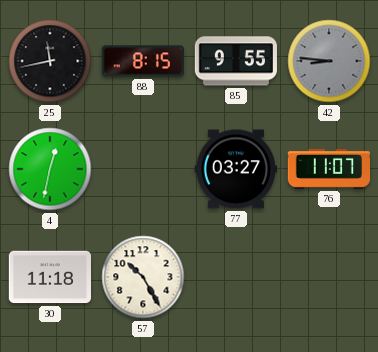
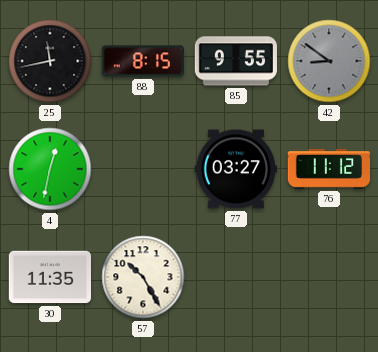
42: 8:46 -> 8:51
76: 11:07 -> 11:12
30: 11:18 -> 11:35
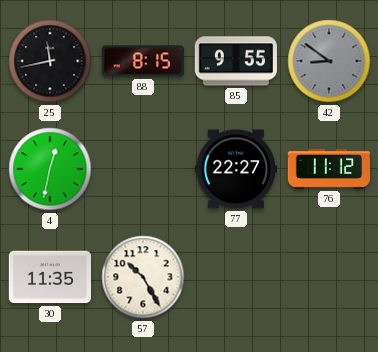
77: 03:27 -> 22:27
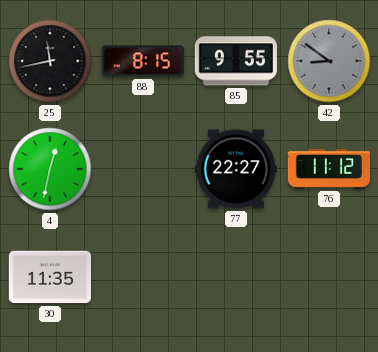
57: 10:25 -> none
